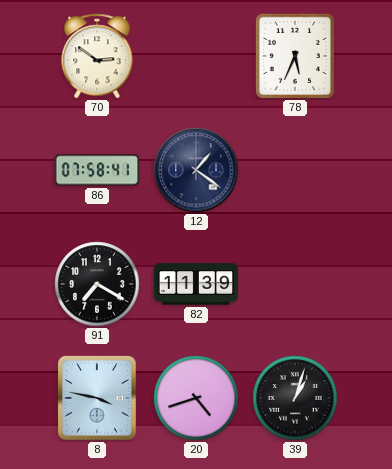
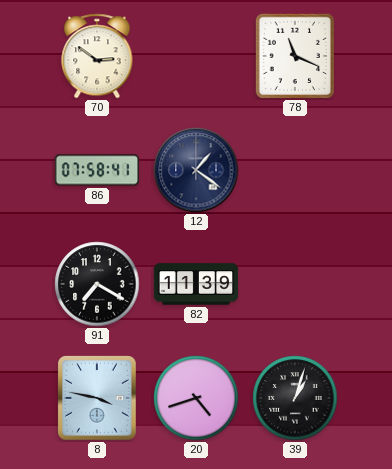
78: 5:34 -> 11:19
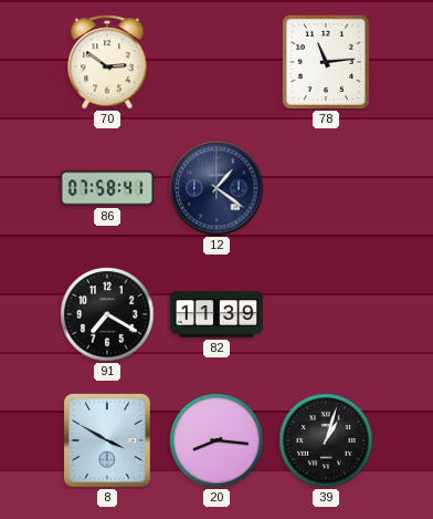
78: 11:19 -> 11:14
8: 3:47 -> 3:50
20: 4:42 -> 8:16
